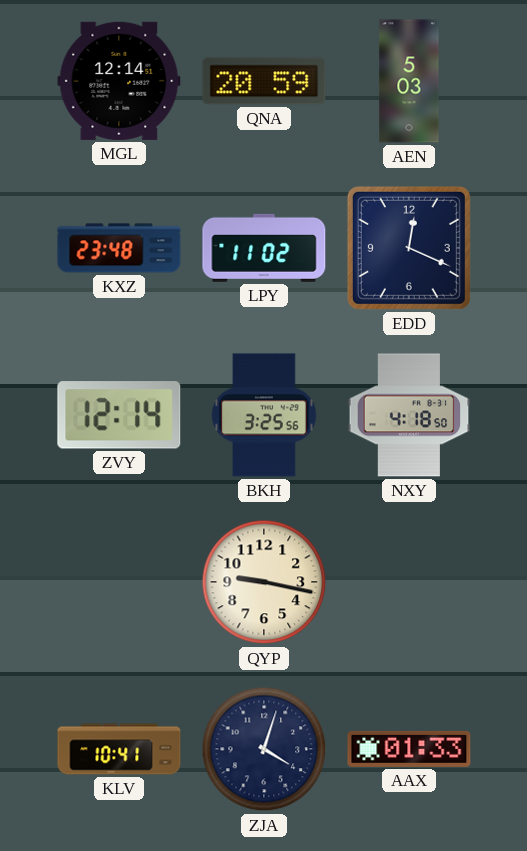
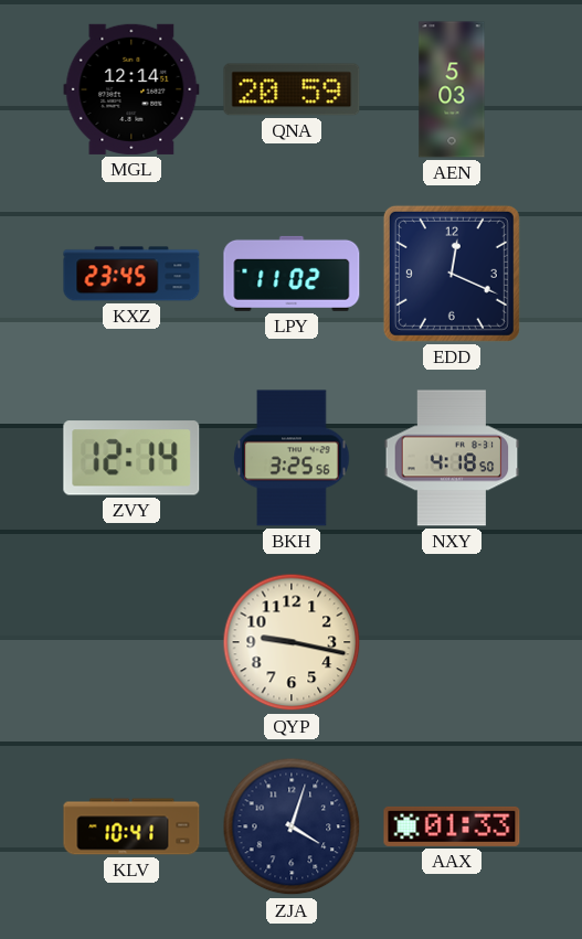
KXZ: 23:48 -> 23:45
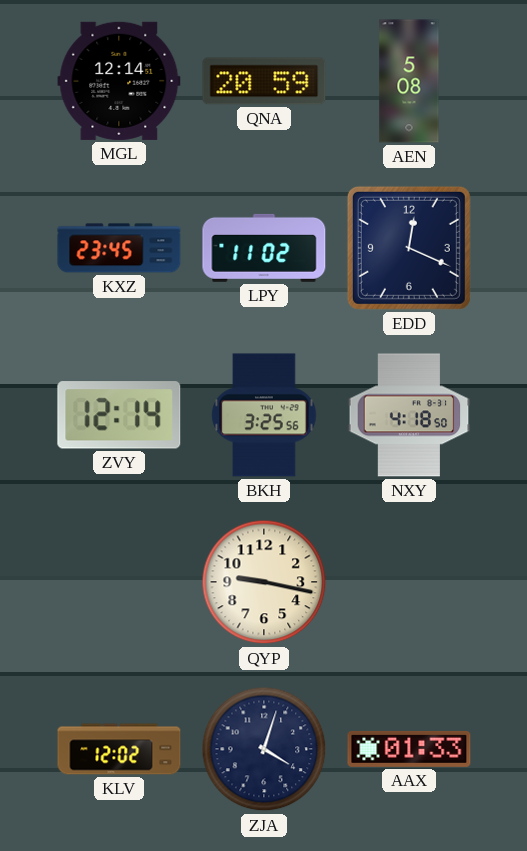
AEN: 5:03 -> 5:08
KLV: 10:41 -> 12:02
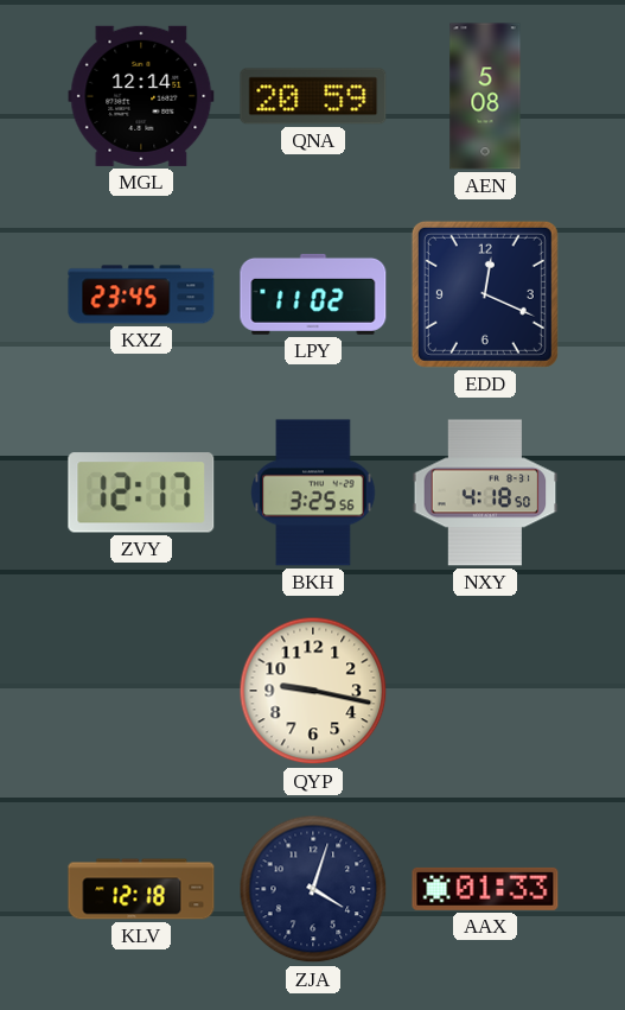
ZVY: 12:14 -> 12:17
KLV: 12:02 -> 12:18
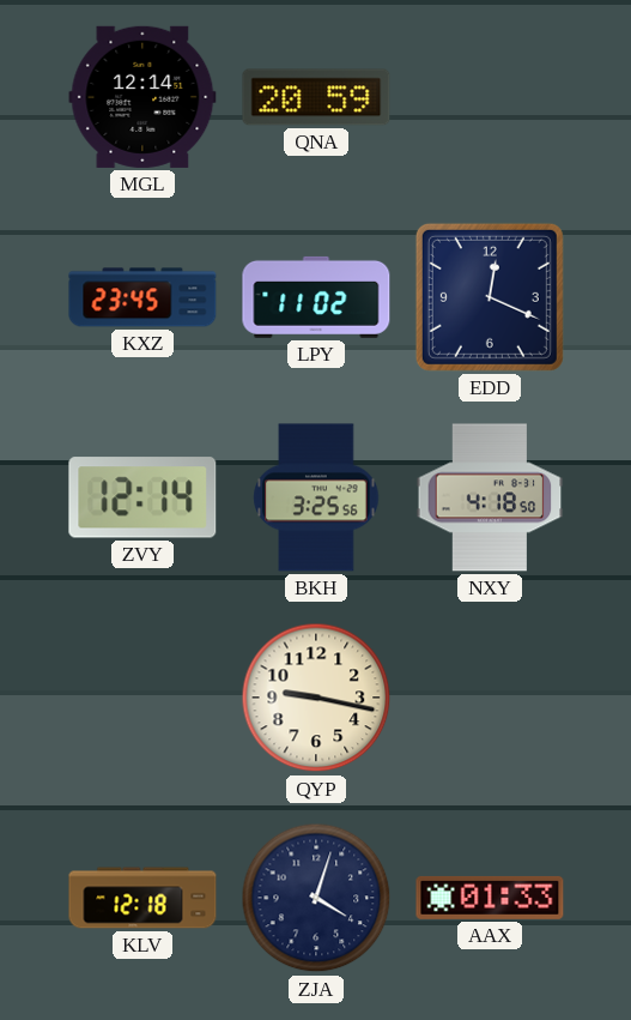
AEN: 5:08 -> none
ZVY: 12:17 -> 12:14
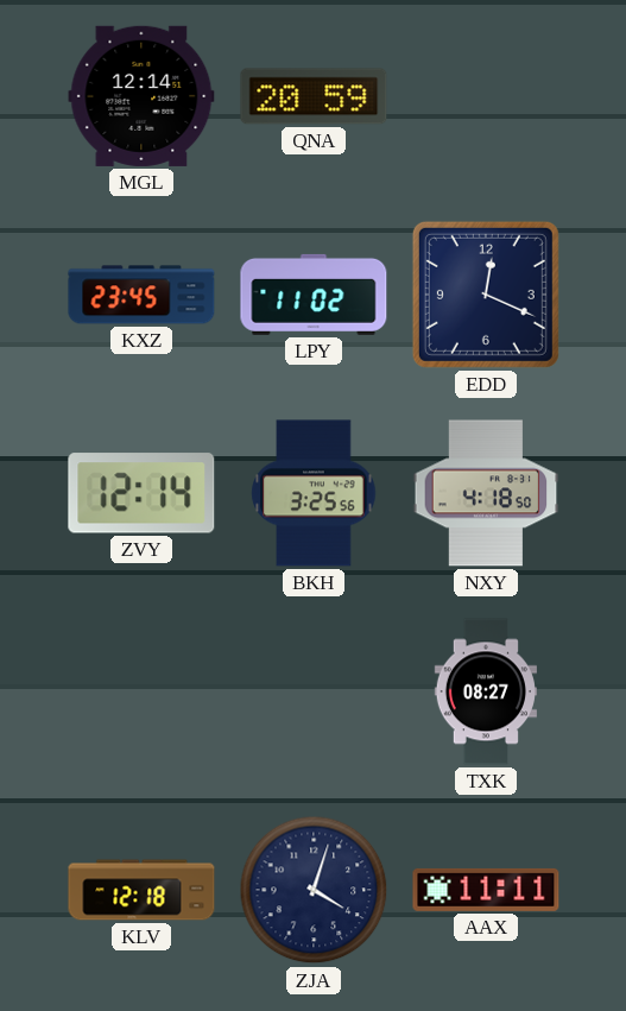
QYP: 9:17 -> none
TXK: none -> 08:27
AAX: 01:33 -> 11:11
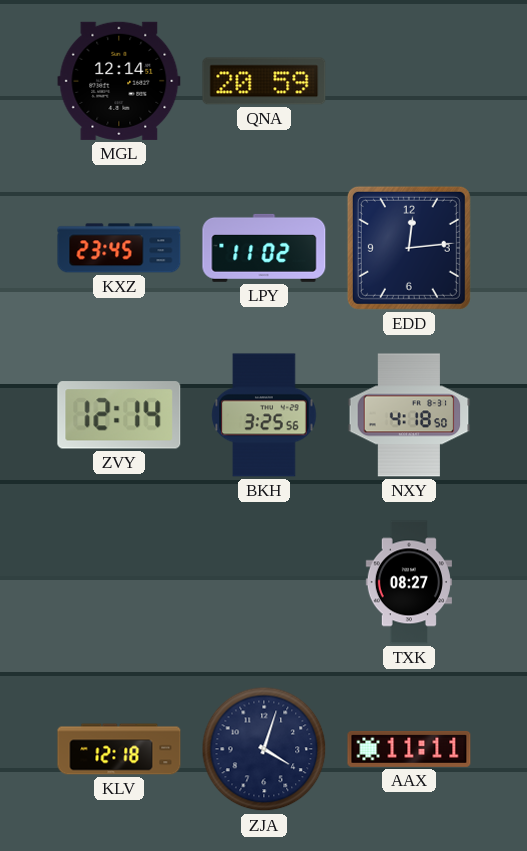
EDD: 12:19 -> 12:14
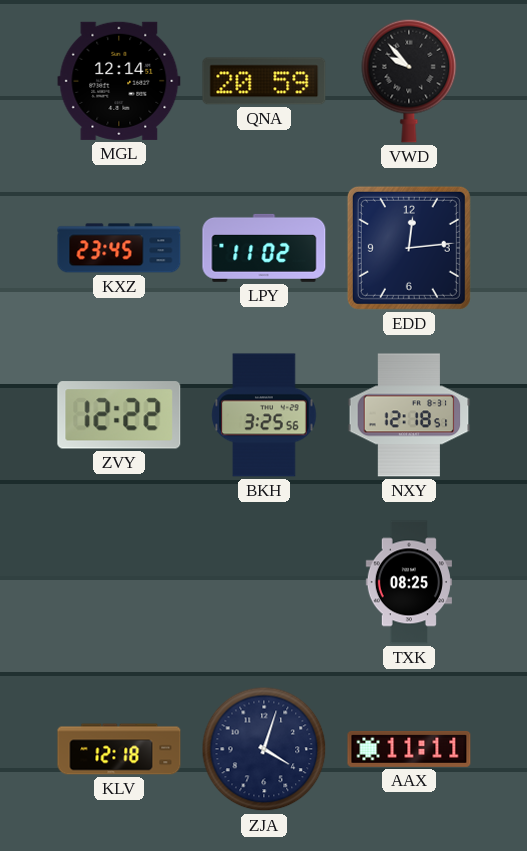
VWD: none -> 9:53
ZVY: 12:14 -> 12:22
NXY: 4:18 -> 12:18
TXK: 08:27 -> 08:25
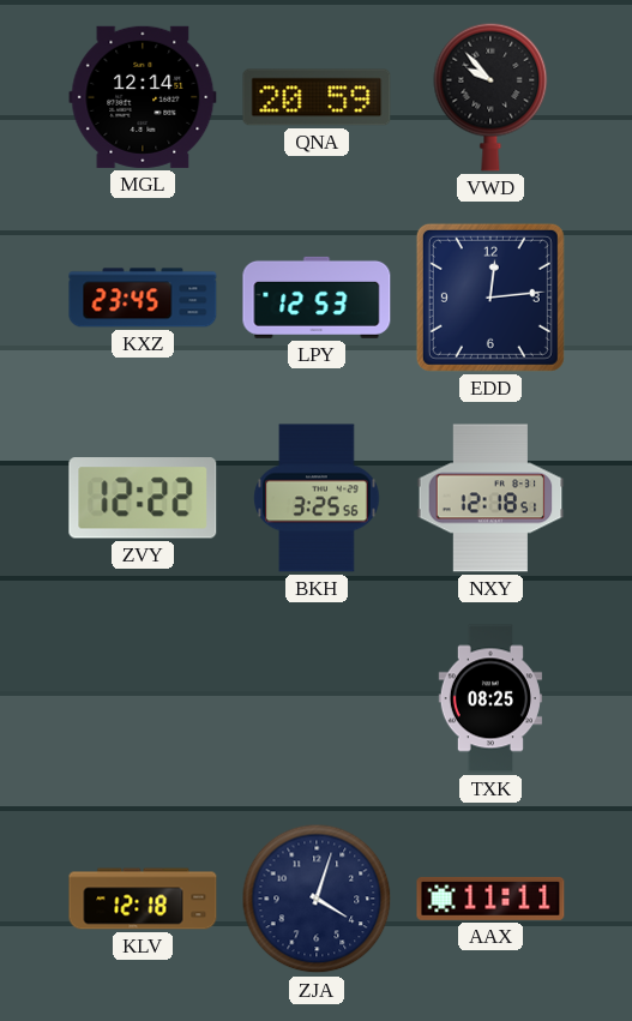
LPY: 11:02 -> 12:53
